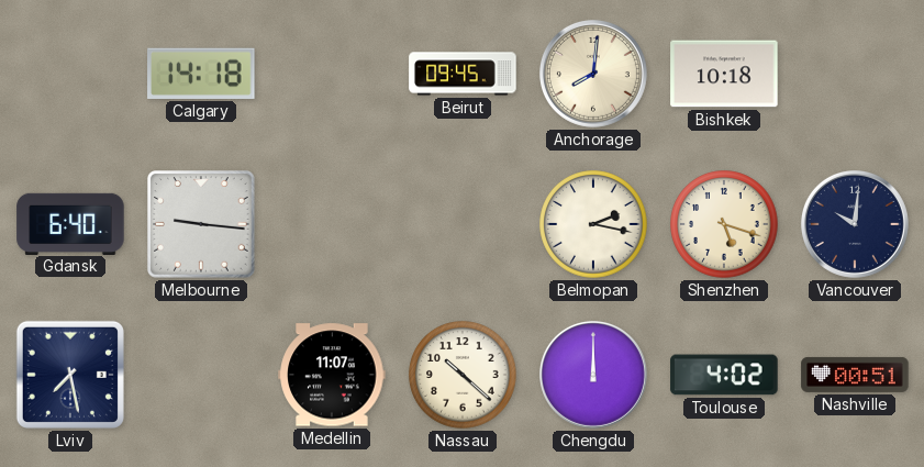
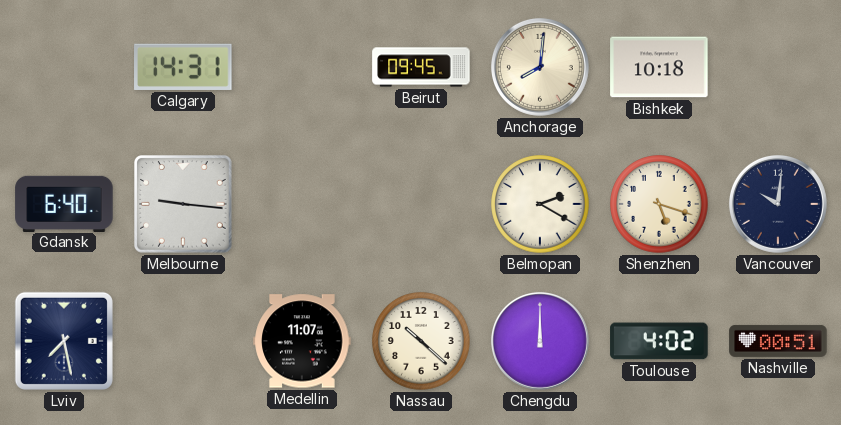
Calgary: 14:18 -> 14:31
Belmopan: 2:17 -> 2:20
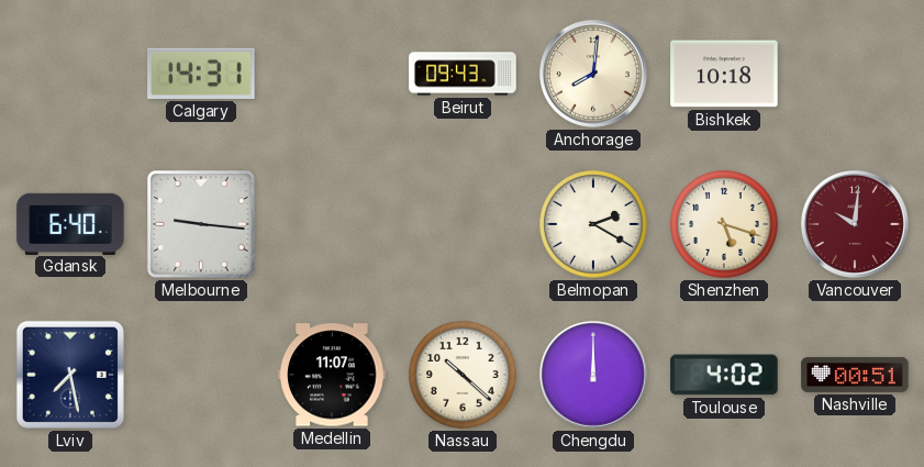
Beirut: 09:45 -> 09:43
Vancouver dial: navy -> burgundy
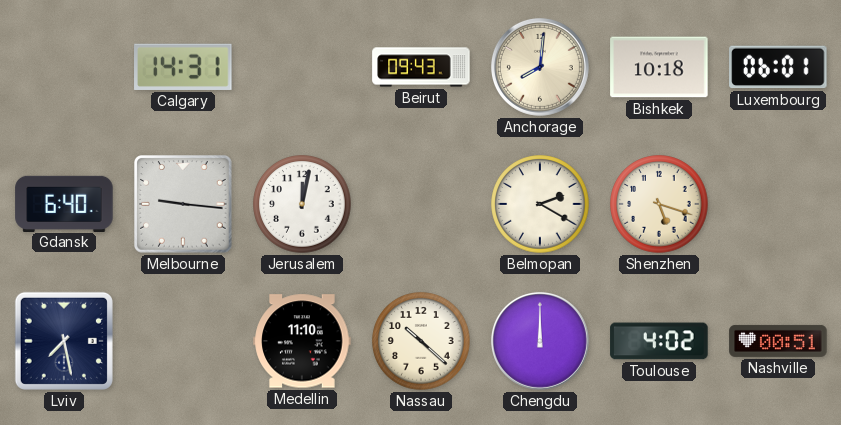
Luxembourg: none -> 06:01
Jerusalem: none -> 12:02
Vancouver: 10:01 -> none
Medellin: 11:07 -> 11:10
